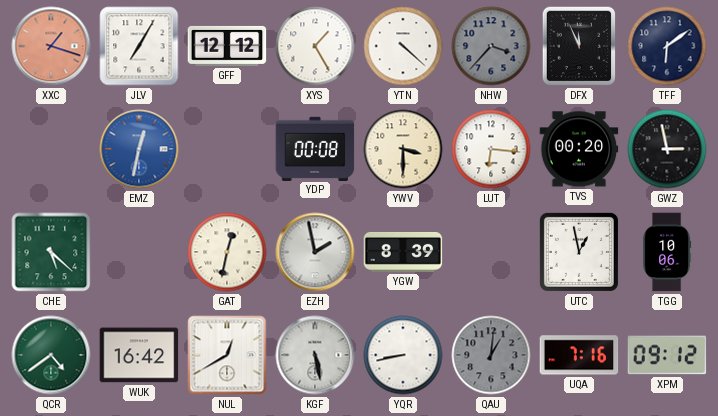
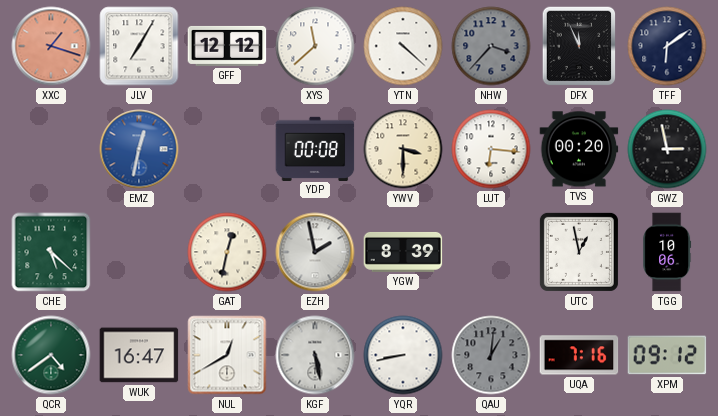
XYS: 1:25 -> 11:38
WUK: 16:42 -> 16:47
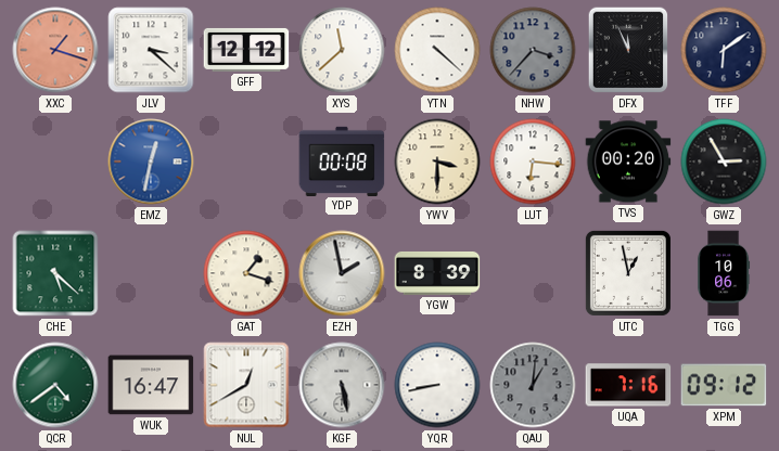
JLV: 7:05 -> 3:22
GWZ: 2:58 -> 2:55
GAT: 12:32 -> 1:18
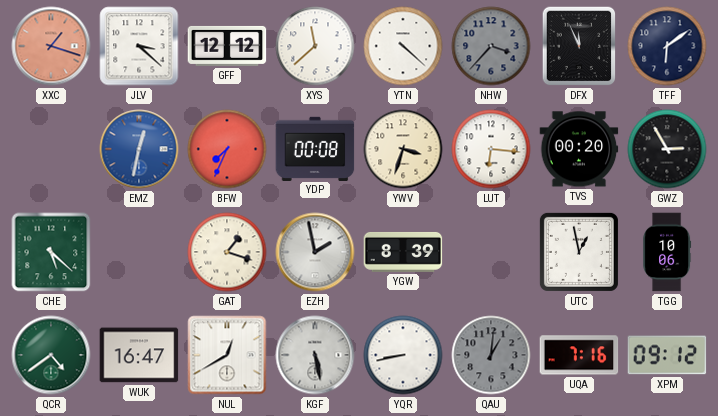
BFW: none -> 7:34
YWV: 3:30 -> 3:33
